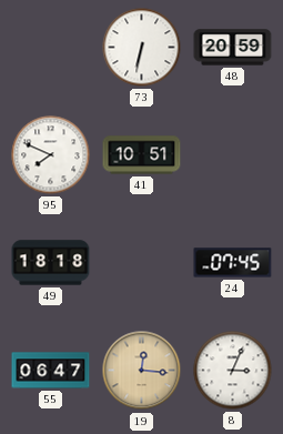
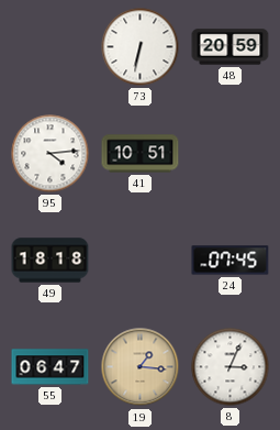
95: 7:49 -> 4:14
19: 12:16 -> 1:16
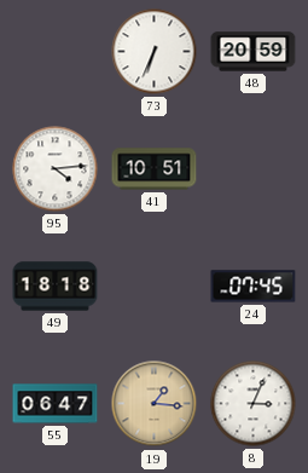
73: 6:32 -> 6:34
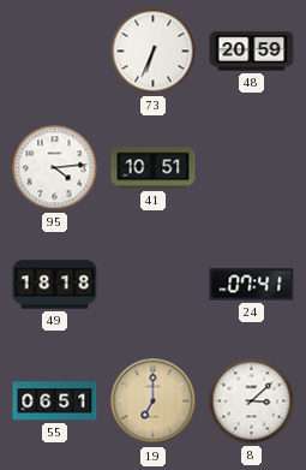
24: 07:45 -> 07:41
55: 06:47 -> 06:51
19: 1:16 -> 7:00
8: 3:04 -> 3:08
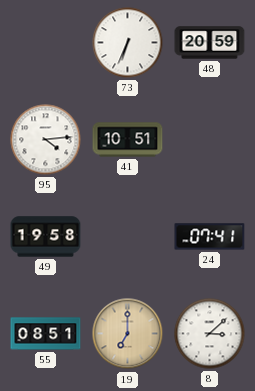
49: 18:18 -> 19:58
55: 06:51 -> 08:51
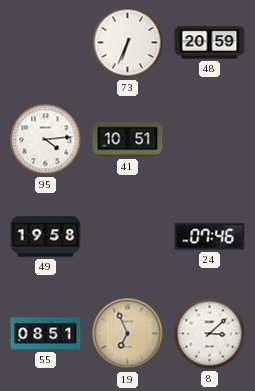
24: 07:41 -> 07:46
19: 7:00 -> 6:56
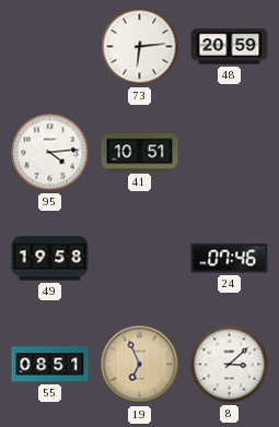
73: 6:34 -> 6:14
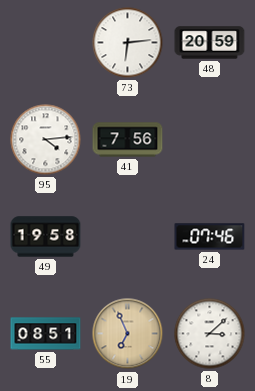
41: 10:51 -> 7:56
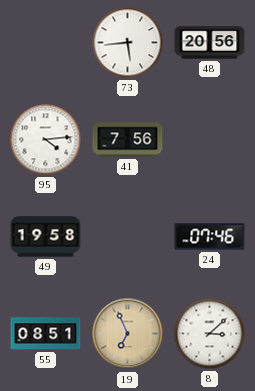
73: 6:14 -> 5:44
48: 20:59 -> 20:56
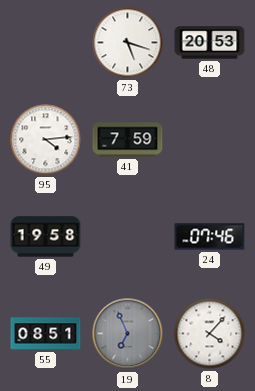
73: 5:44 -> 5:18
48: 20:56 -> 20:53
41: 7:56 -> 7:59
19 dial: champagne -> grey
8: 3:08 -> 4:07
